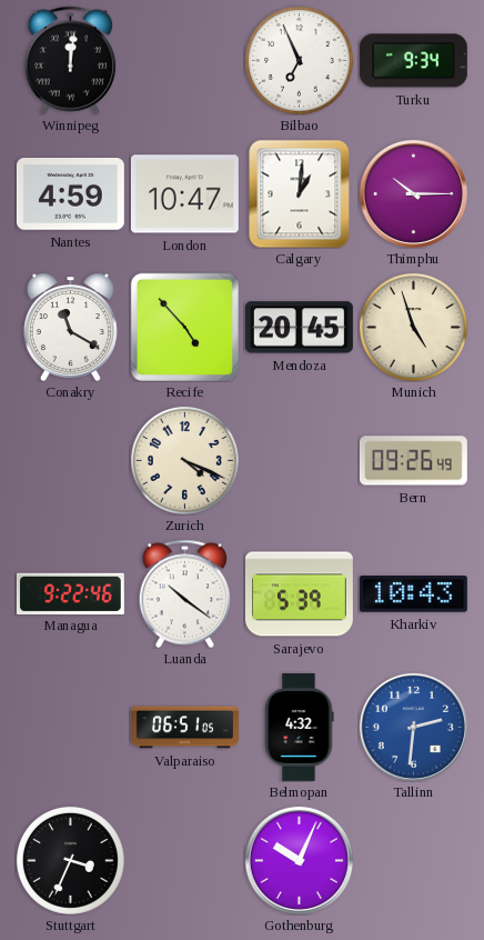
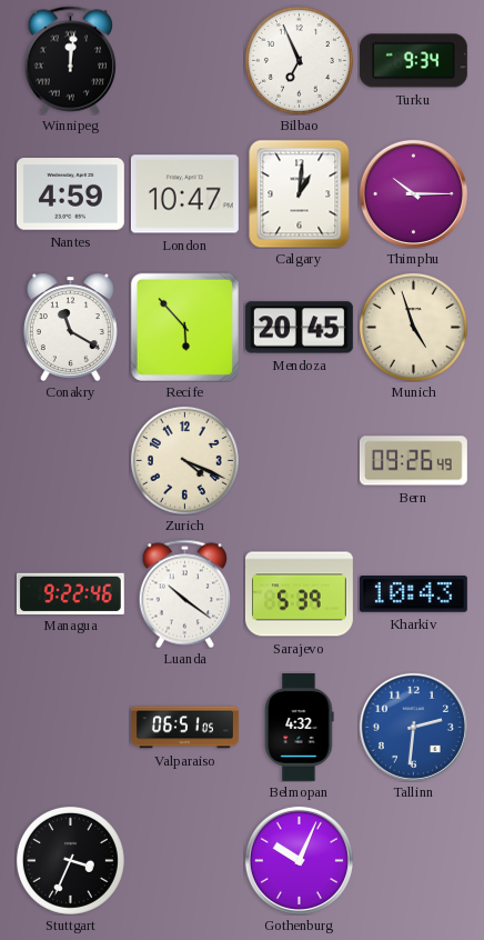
Recife: 4:53 -> 5:53
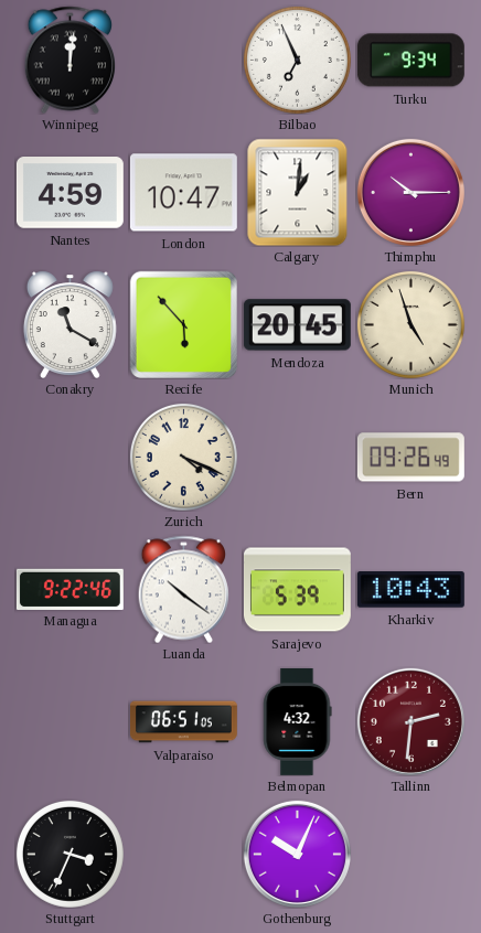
Tallinn dial: blue -> burgundy
